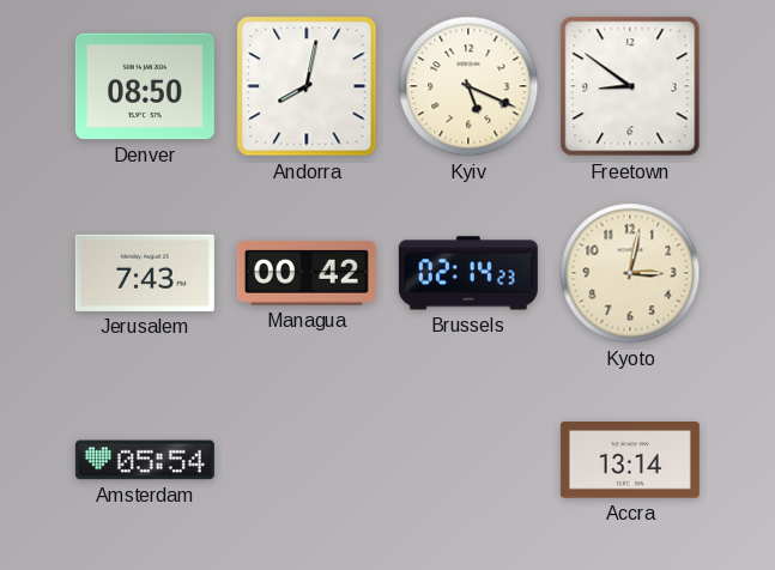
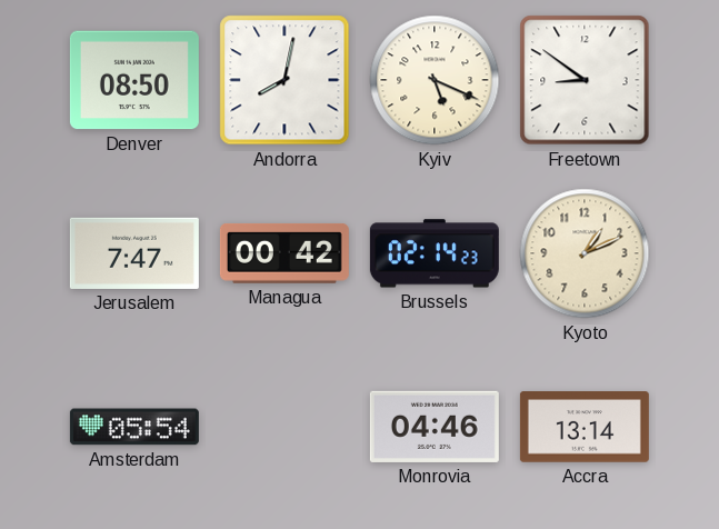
Jerusalem: 7:43 -> 7:47
Kyoto: 3:02 -> 1:11
Monrovia: none -> 04:46
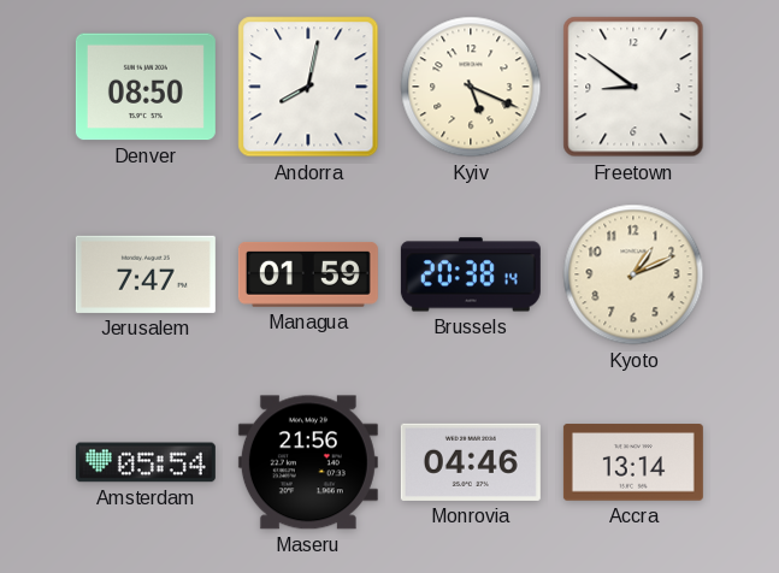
Managua: 00:42 -> 01:59
Brussels: 02:14 -> 20:38
Maseru: none -> 21:56
